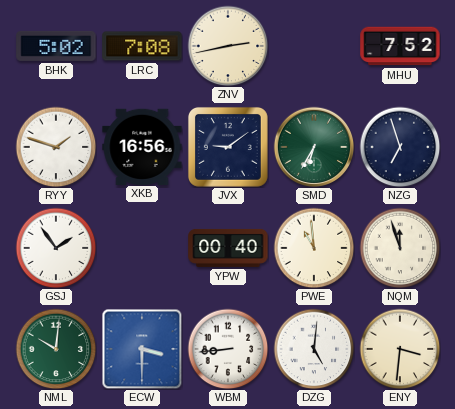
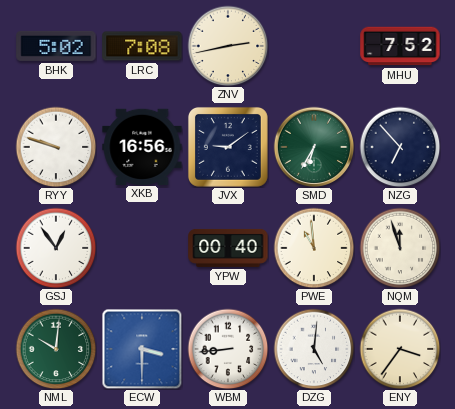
RYY: 1:48 -> 9:48
NZG: 6:57 -> 6:53
GSJ: 1:54 -> 12:54
ENY: 3:31 -> 3:36
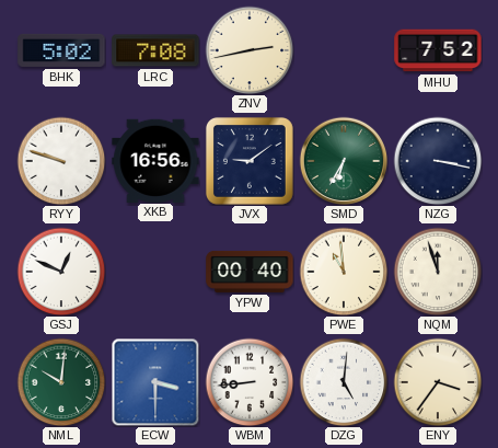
NZG: 6:53 -> 3:17
GSJ: 12:54 -> 12:49
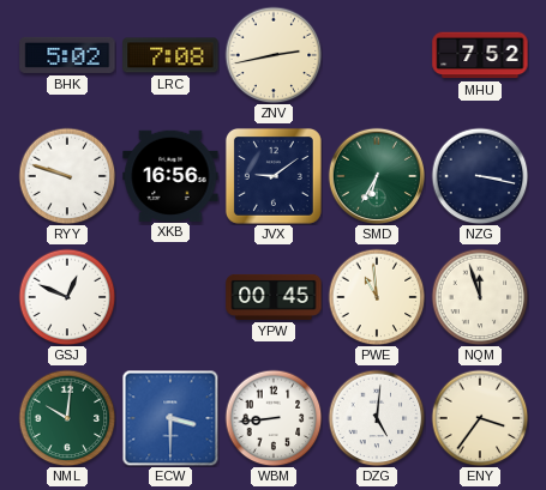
YPW: 00:40 -> 00:45
